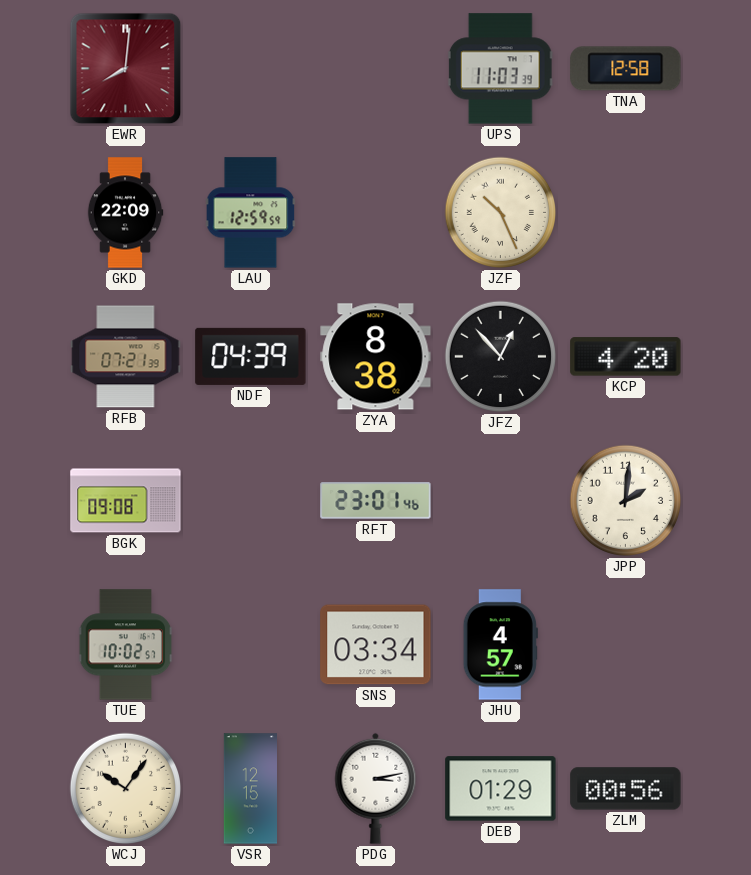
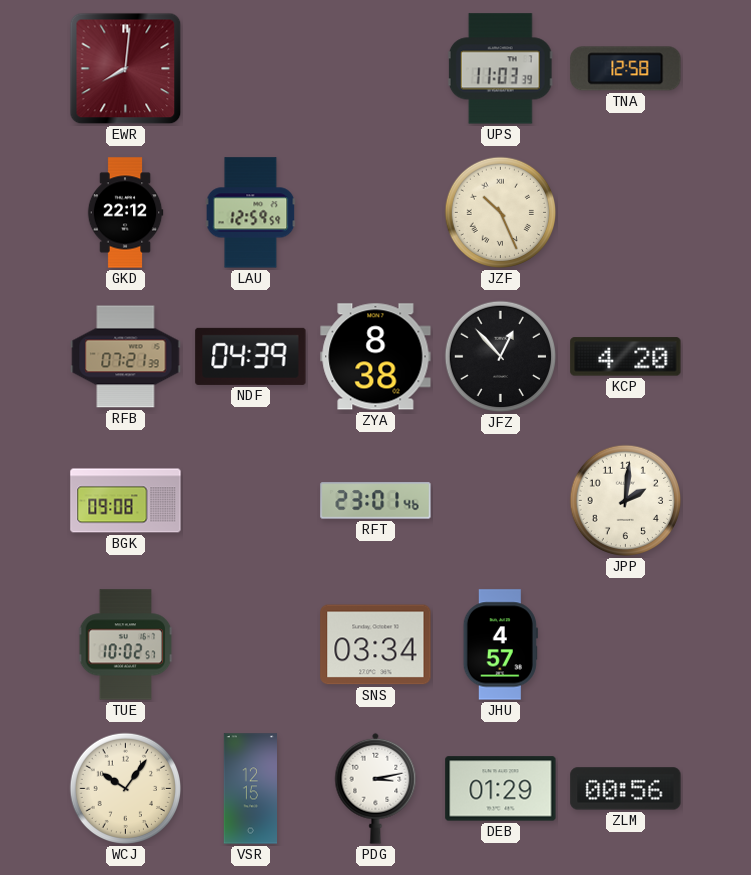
GKD: 22:09 -> 22:12
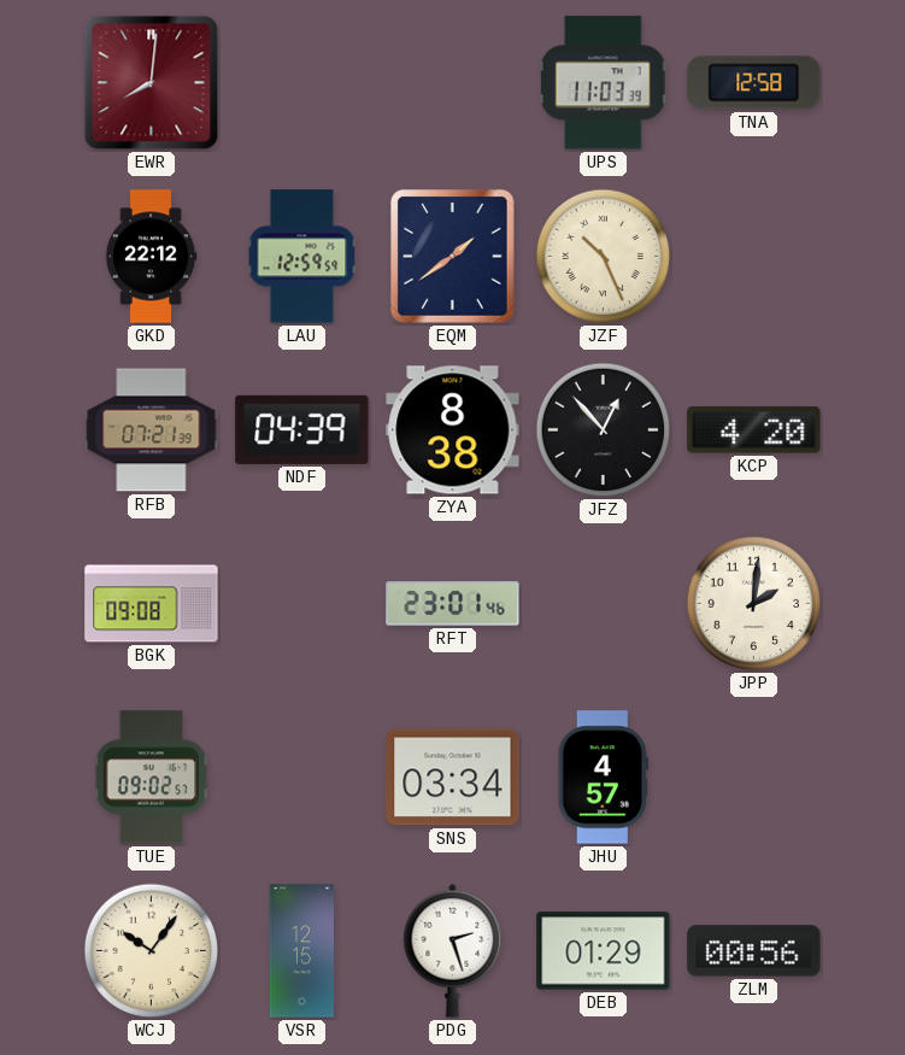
EQM: none -> 1:39
TUE: 10:02 -> 09:02
PDG: 3:13 -> 2:27
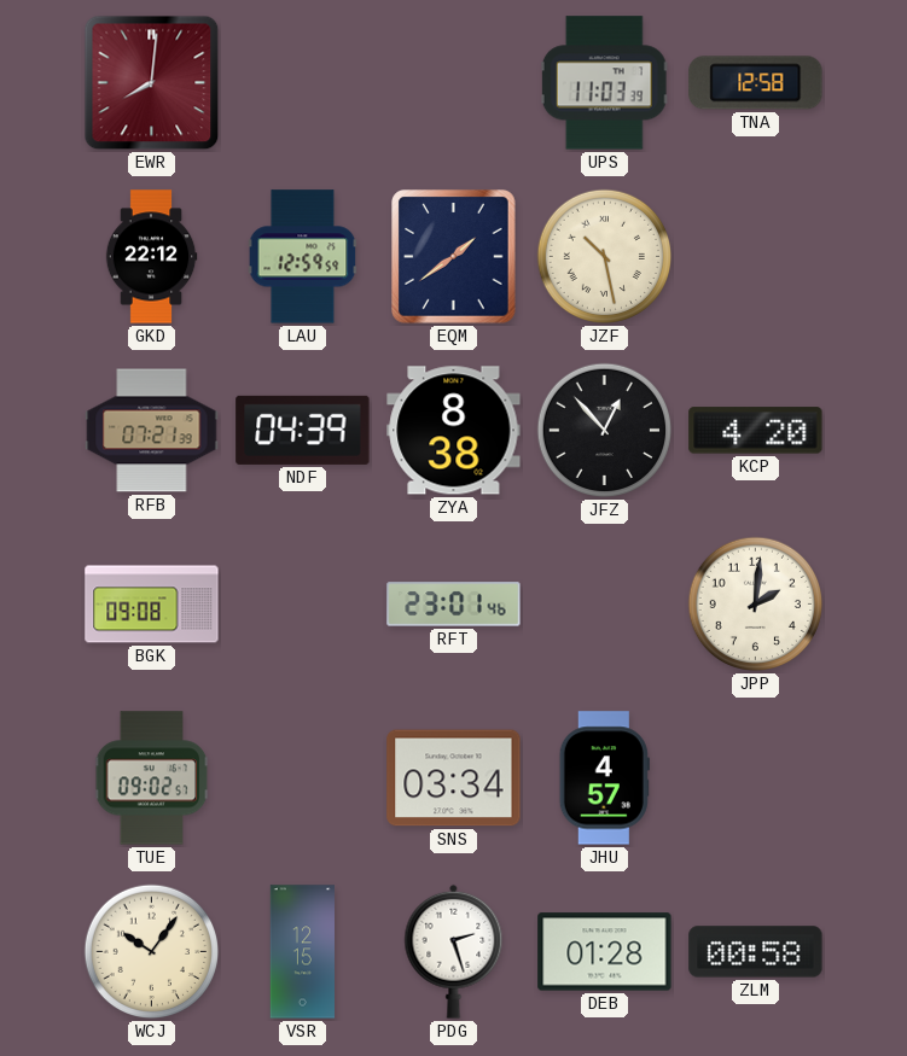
JZF: 10:26 -> 10:28
DEB: 01:29 -> 01:28
ZLM: 00:56 -> 00:58
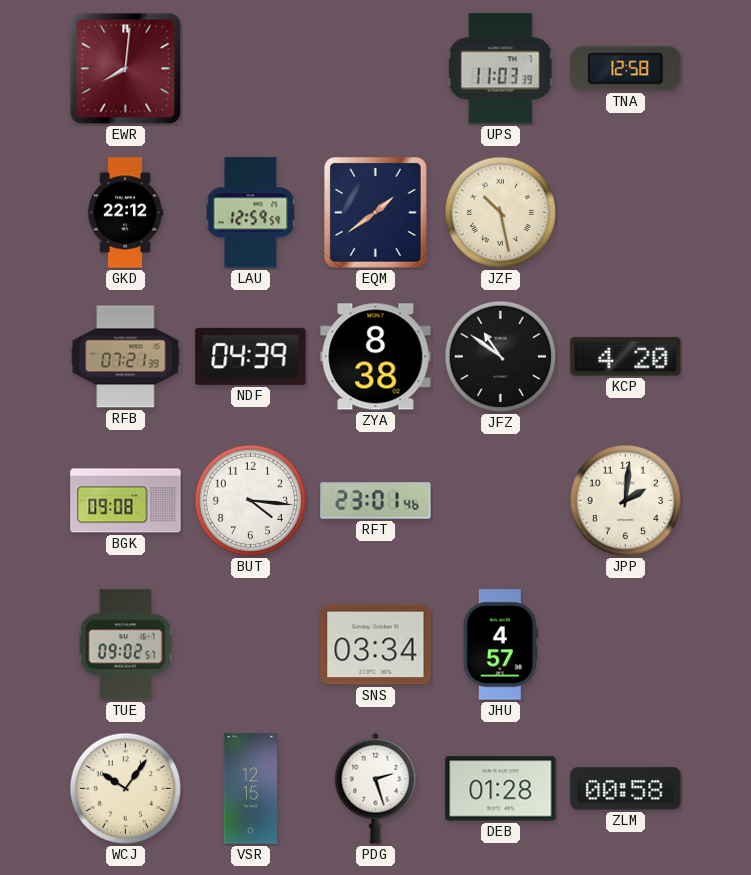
JFZ: 12:53 -> 10:51
BUT: none -> 4:16
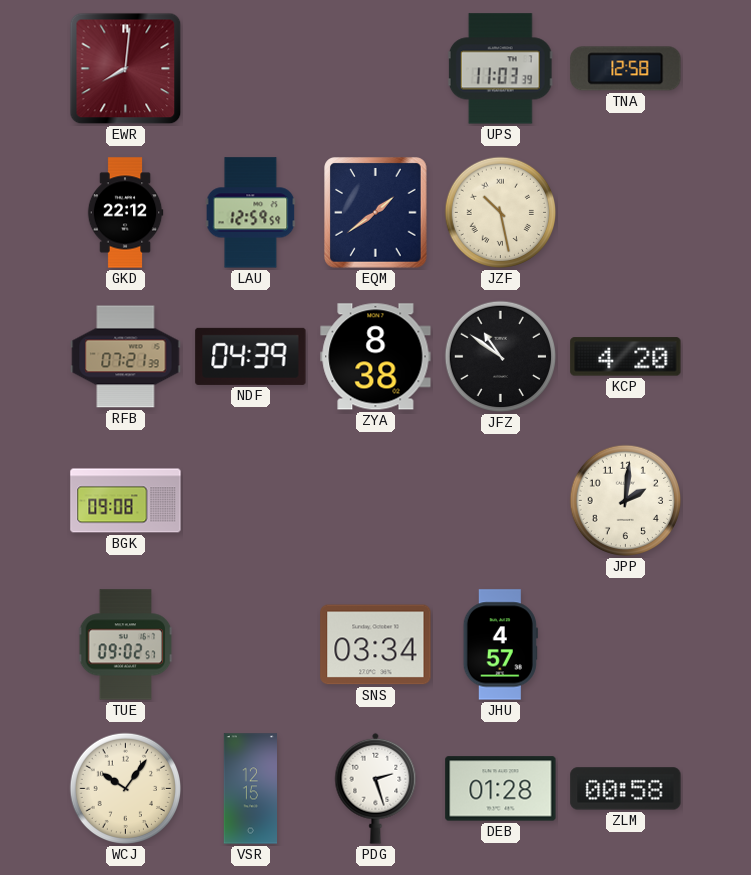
BUT: 4:16 -> none
RFT: 23:01 -> none
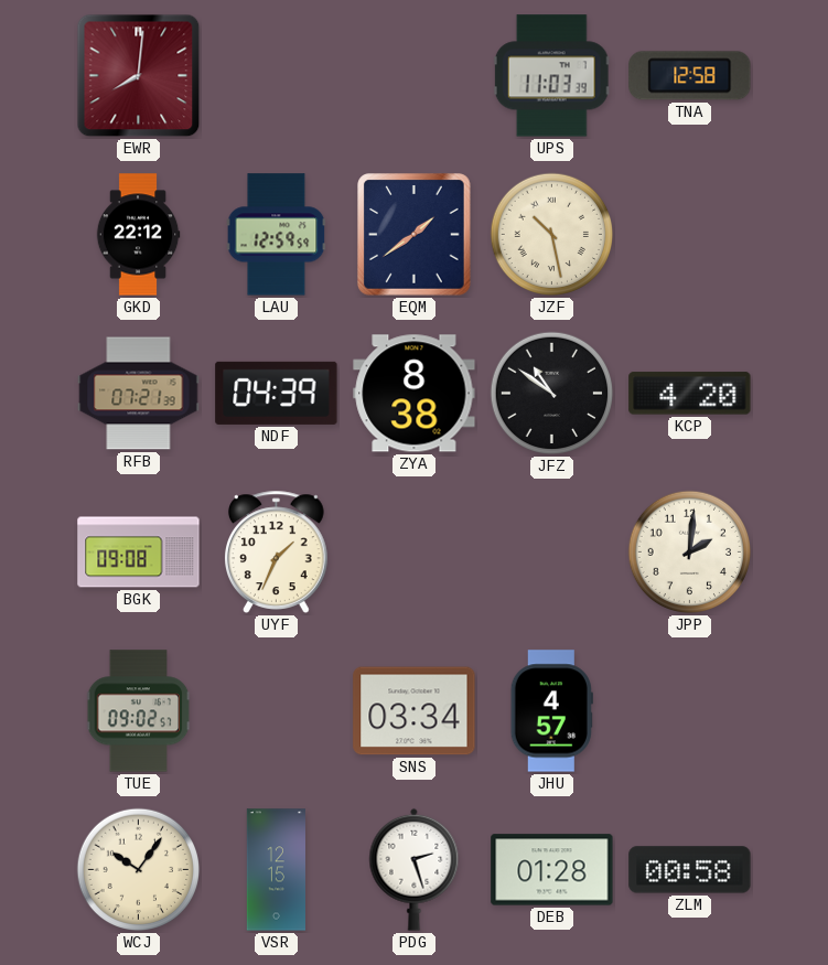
UYF: none -> 1:34
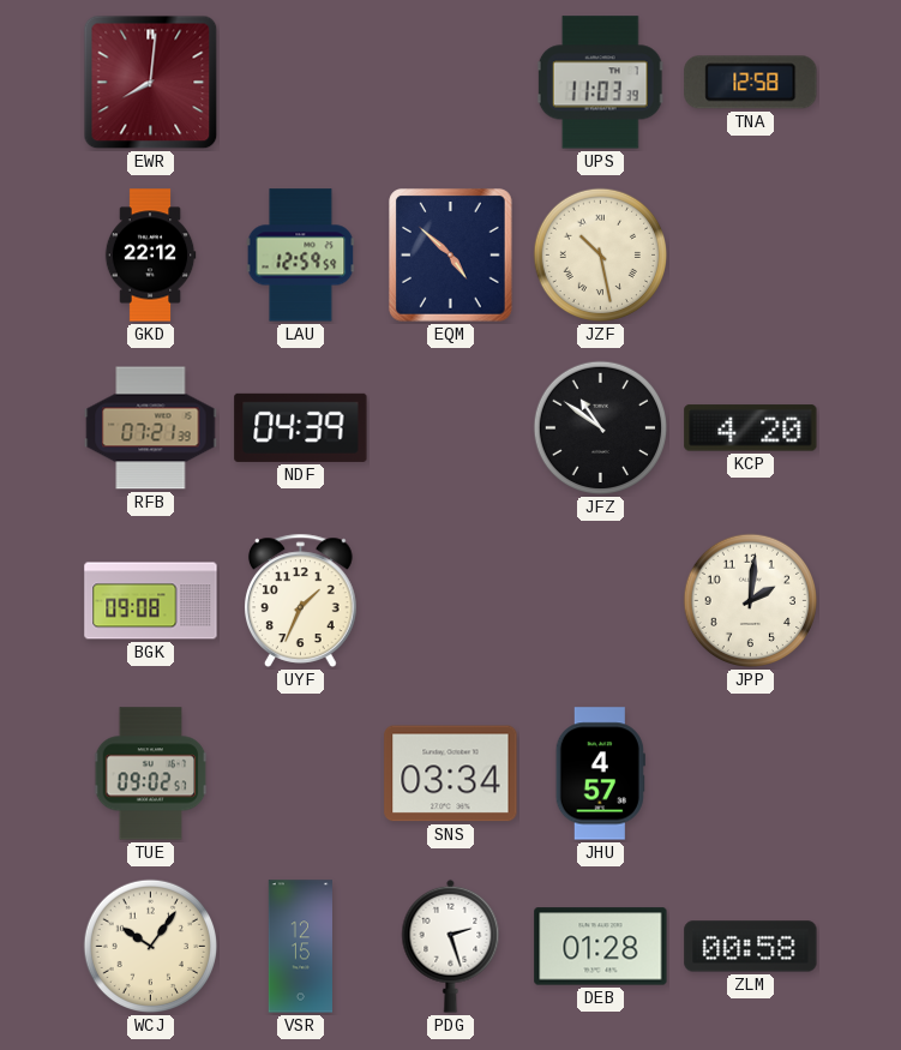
EQM: 1:39 -> 4:52
ZYA: 8:38 -> none
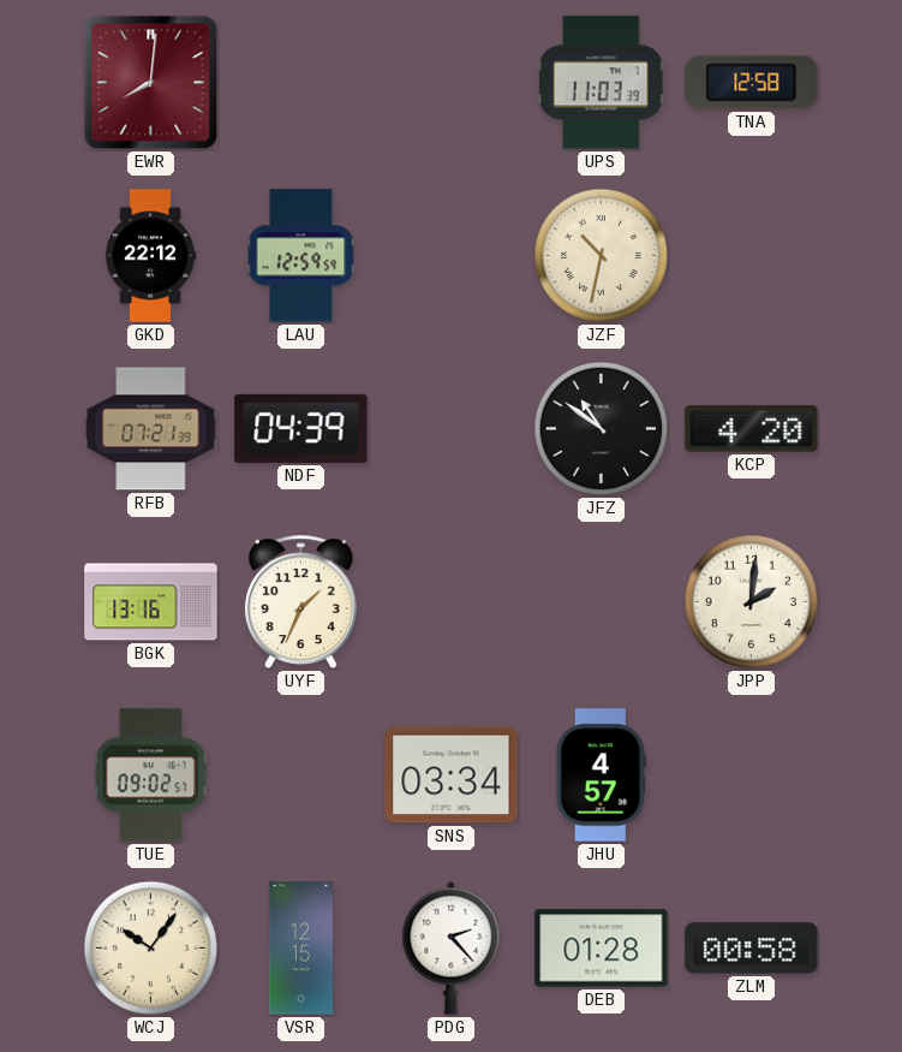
EQM: 4:52 -> none
JZF: 10:28 -> 10:32
BGK: 09:08 -> 13:16
PDG: 2:27 -> 2:23
